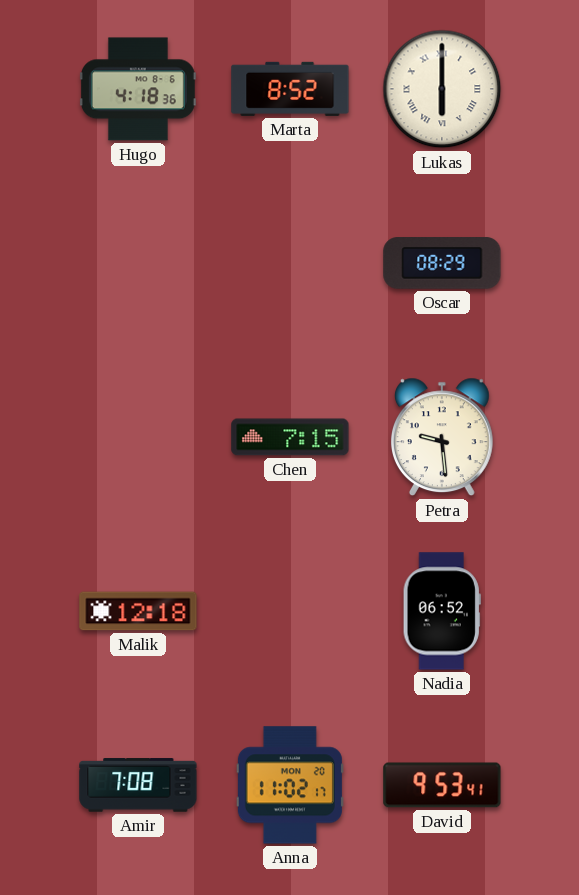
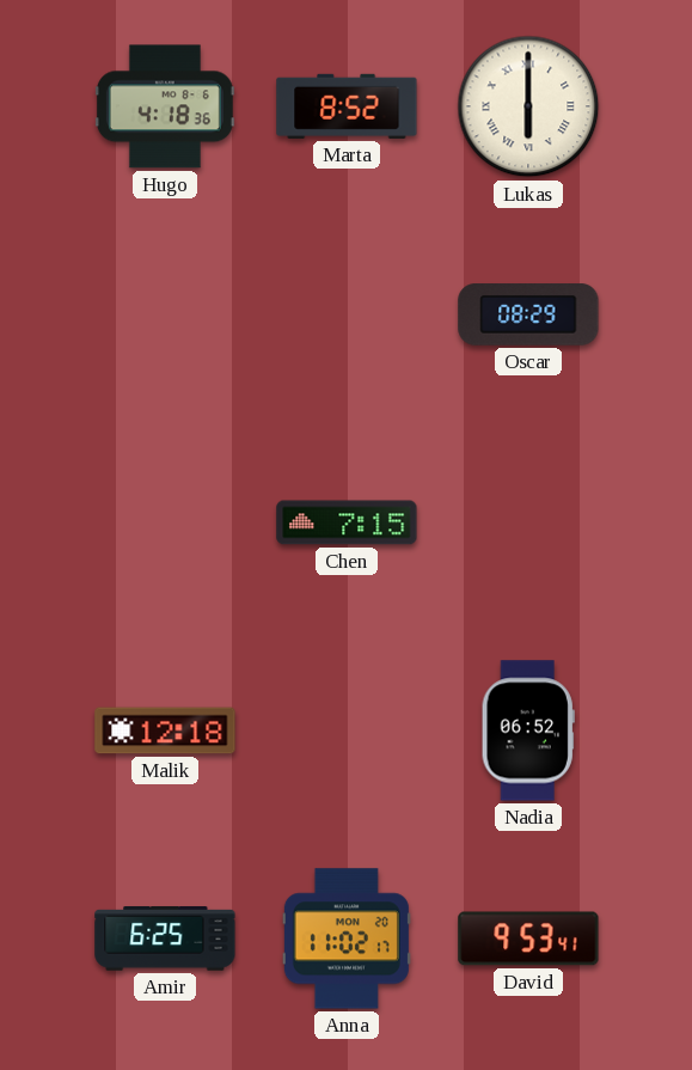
Petra: 9:29 -> none
Amir: 7:08 -> 6:25
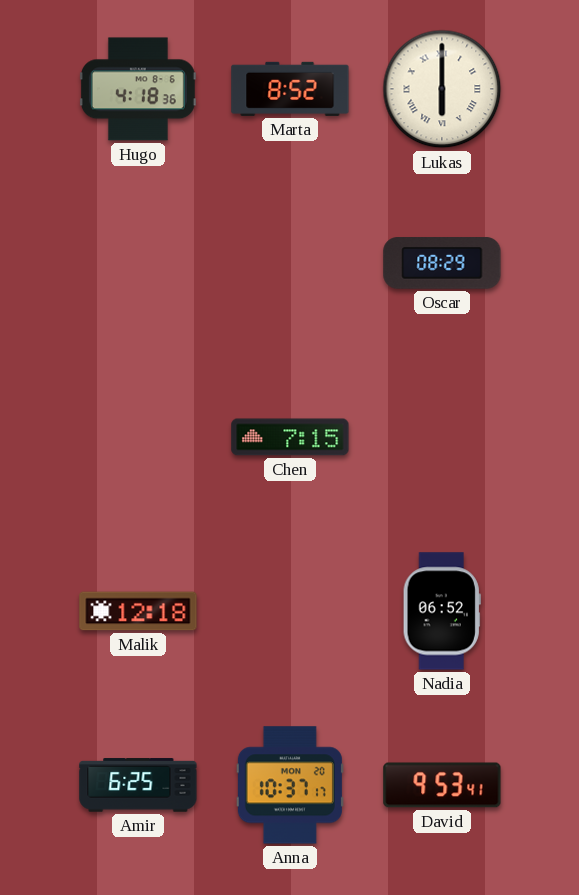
Anna: 11:02 -> 10:37
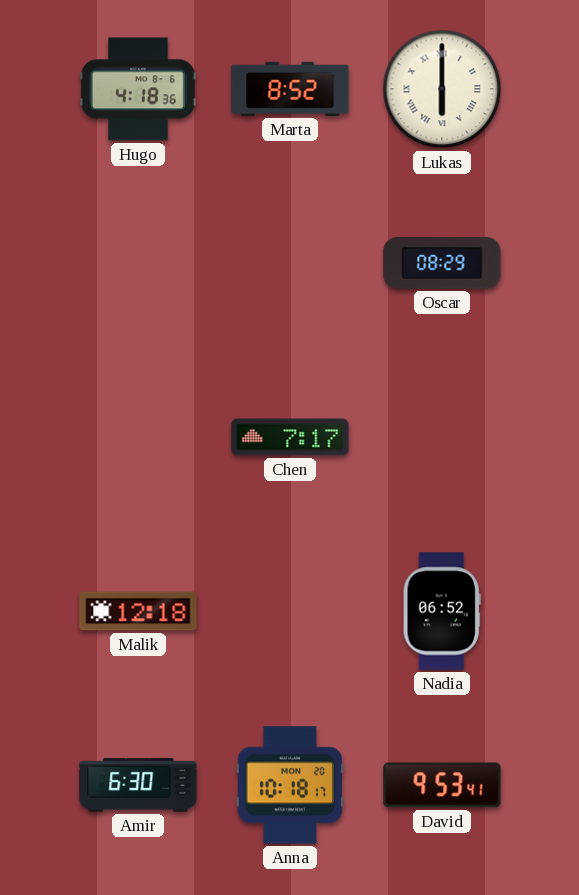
Chen: 7:15 -> 7:17
Amir: 6:25 -> 6:30
Anna: 10:37 -> 10:18
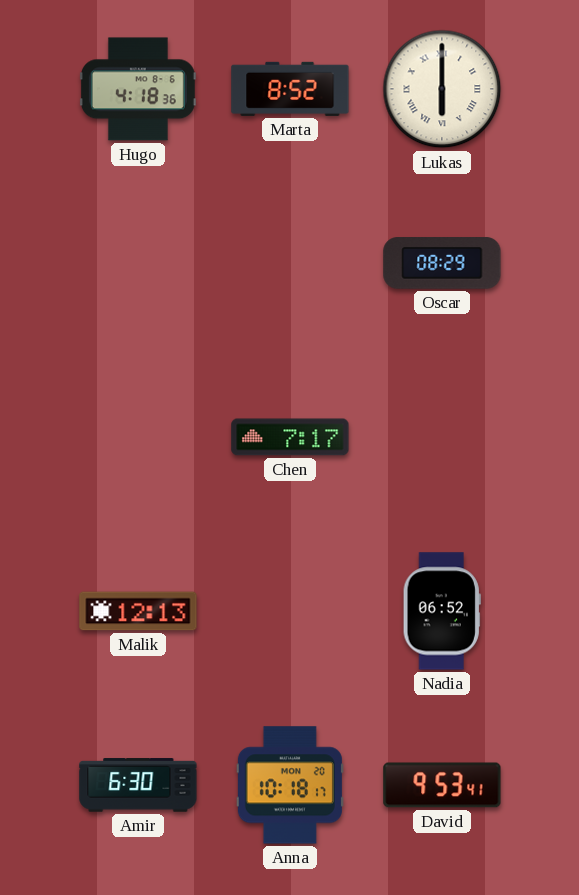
Malik: 12:18 -> 12:13
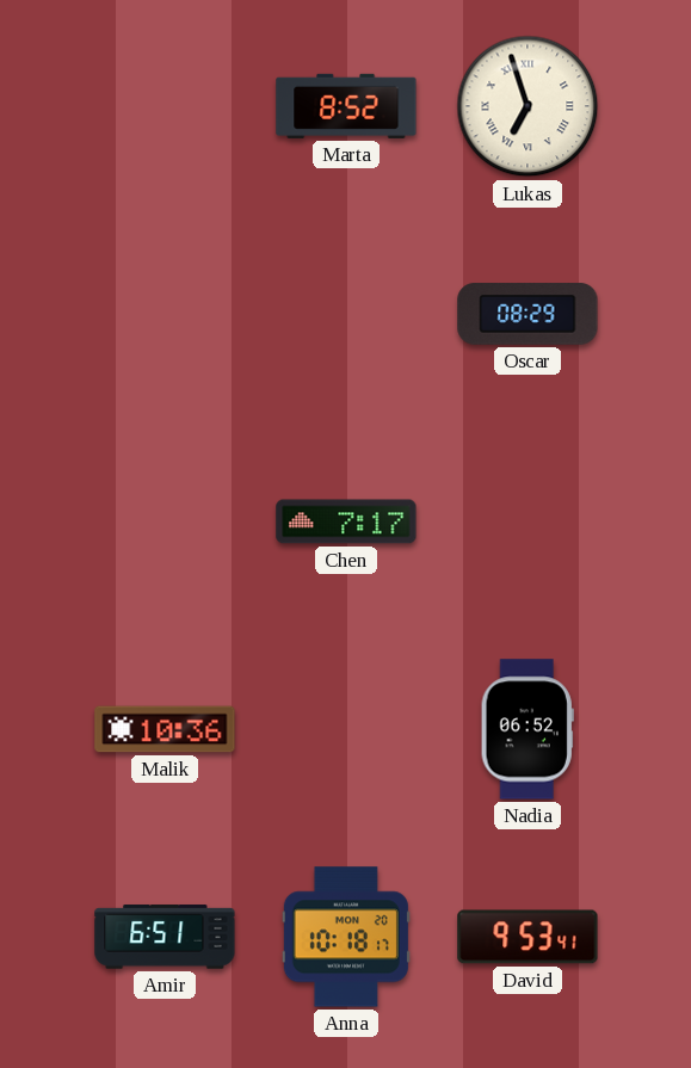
Hugo: 4:18 -> none
Lukas: 6:00 -> 6:57
Malik: 12:13 -> 10:36
Amir: 6:30 -> 6:51
